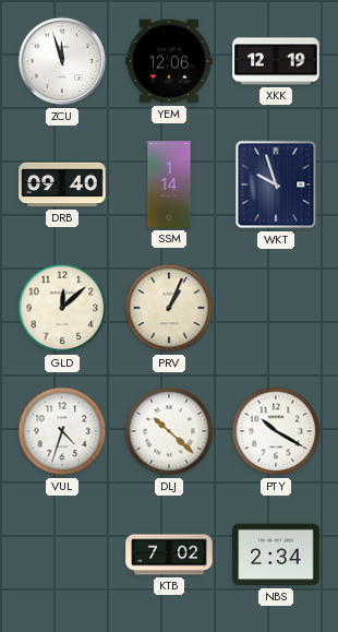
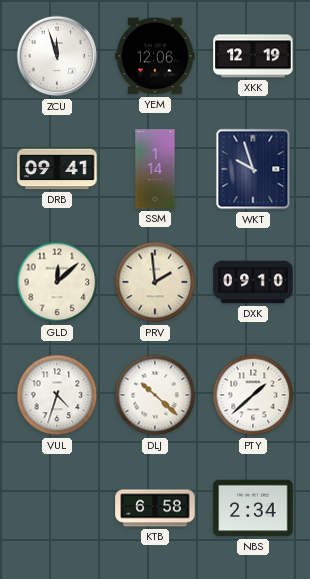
DRB: 09:40 -> 09:41
PRV: 1:04 -> 1:59
DXK: none -> 09:10
PTY: 10:20 -> 1:38
KTB: 7:02 -> 6:58
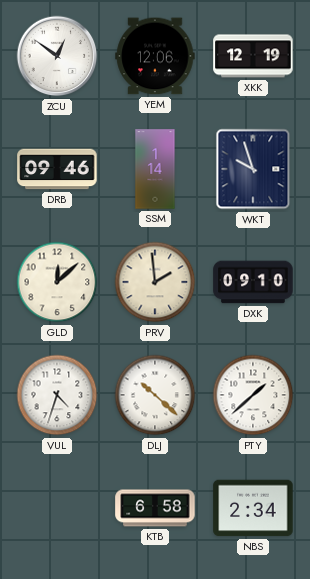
ZCU: 11:57 -> 12:51
DRB: 09:41 -> 09:46
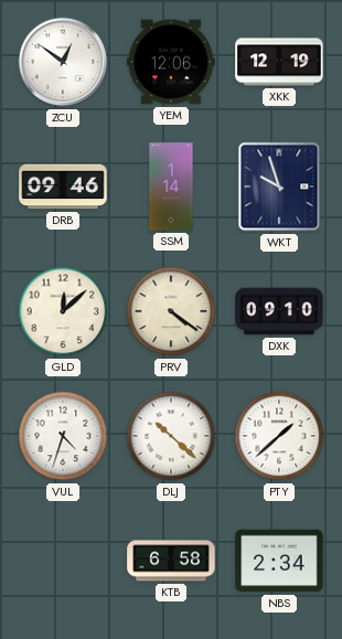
PRV: 1:59 -> 4:21
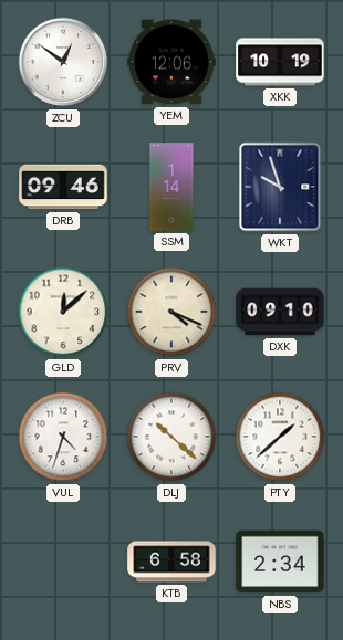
XKK: 12:19 -> 10:19
PRV: 4:21 -> 4:19
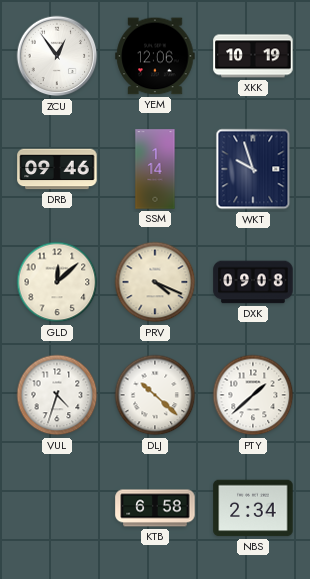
ZCU: 12:51 -> 12:54
DXK: 09:10 -> 09:08
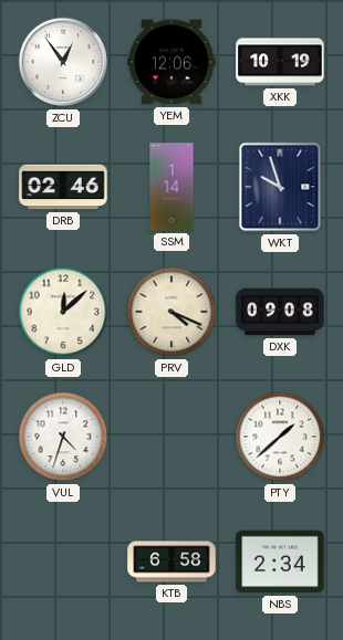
DRB: 09:46 -> 02:46
DLJ: 10:22 -> none
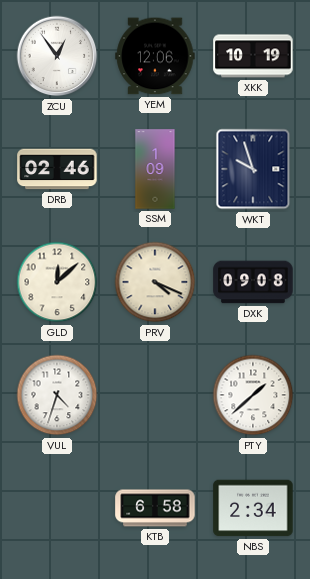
SSM: 1:14 -> 1:09
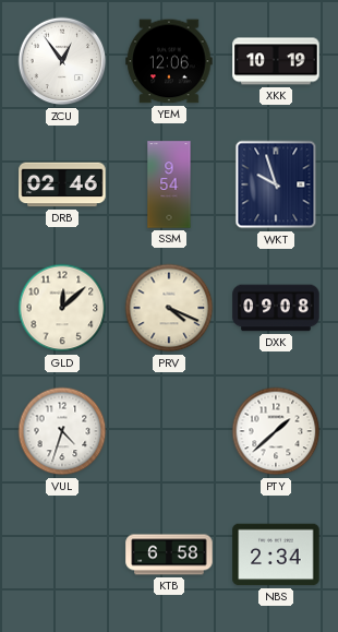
SSM: 1:09 -> 9:54
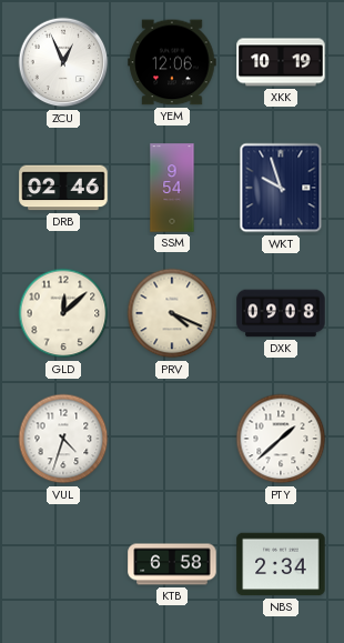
ZCU: 12:54 -> 12:56
